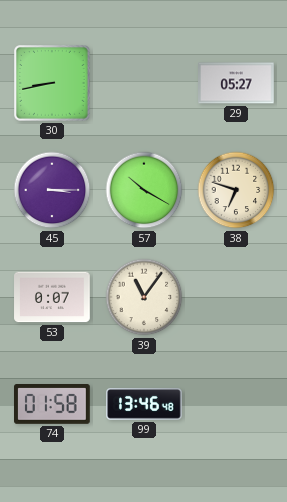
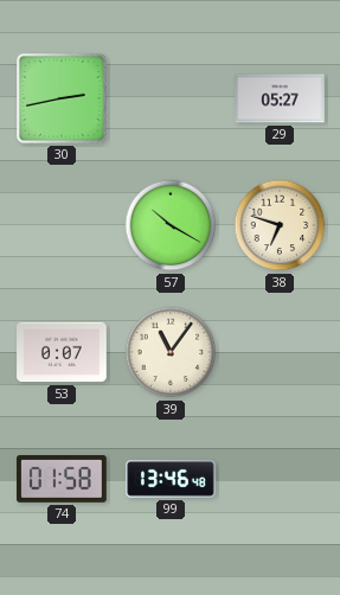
30: 8:43 -> 2:43
45: 3:15 -> none
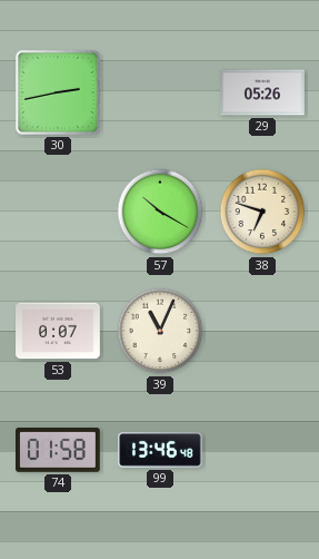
29: 05:27 -> 05:26
39: 11:06 -> 11:04
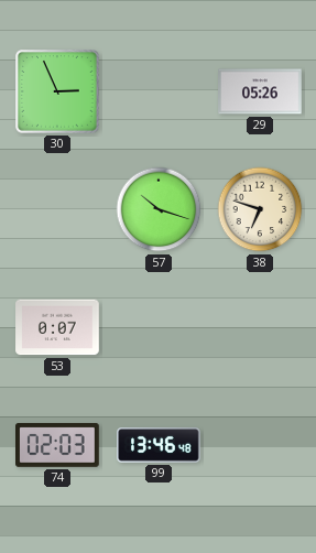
30: 2:43 -> 2:56
57: 10:20 -> 10:18
39: 11:04 -> none
74: 01:58 -> 02:03
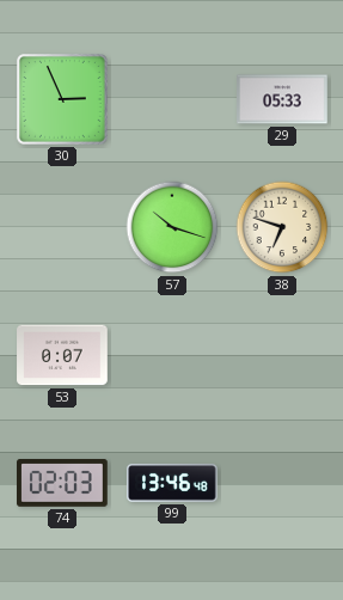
29: 05:26 -> 05:33
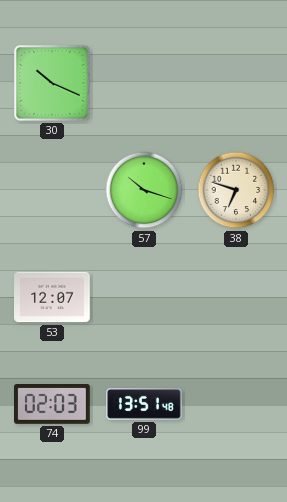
30: 2:56 -> 10:19
29: 05:33 -> none
53: 0:07 -> 12:07
99: 13:46 -> 13:51
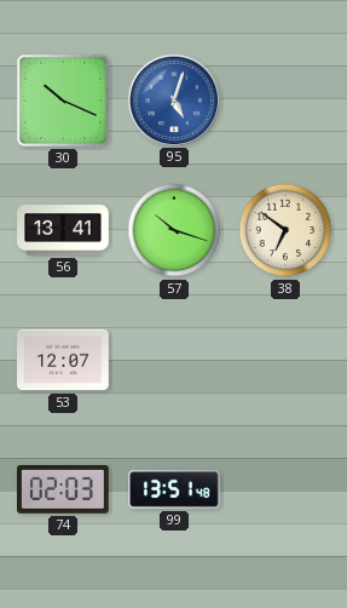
95: none -> 5:03
56: none -> 13:41
38: 6:48 -> 6:51
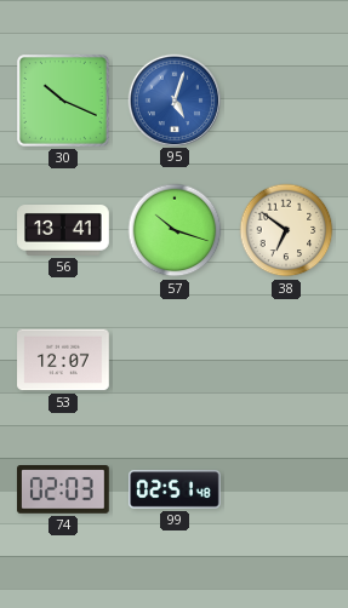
99: 13:51 -> 02:51
